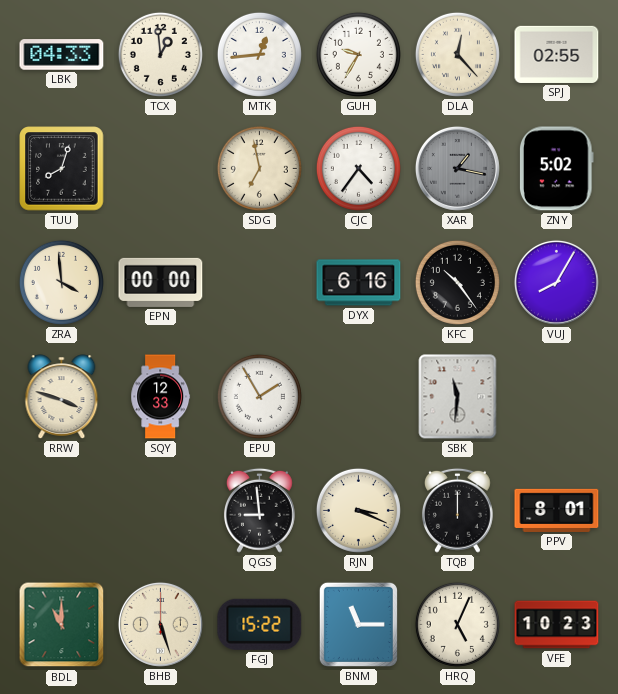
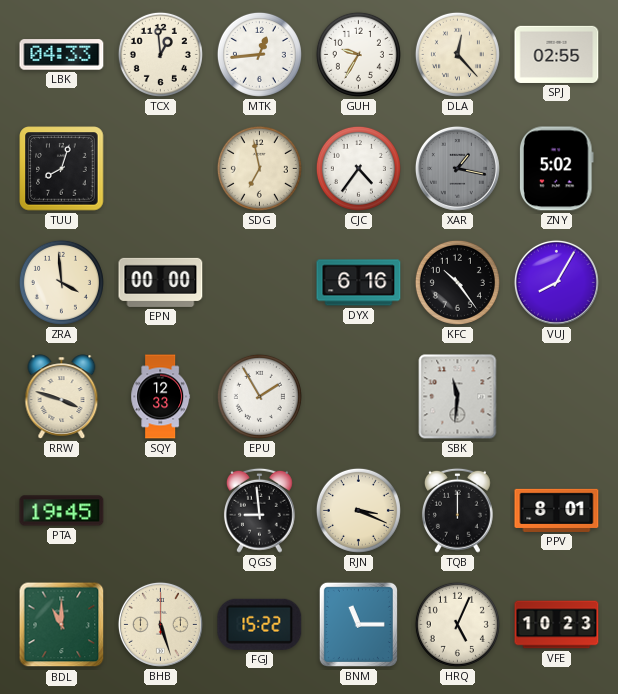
PTA: none -> 19:45
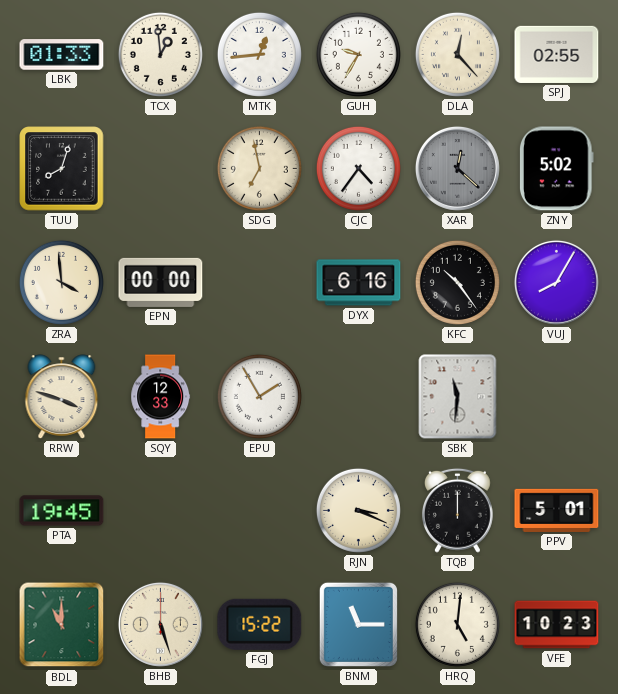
LBK: 04:33 -> 01:33
XAR: 1:17 -> 12:22
QGS: 8:59 -> none
PPV: 8:01 -> 5:01
HRQ: 5:04 -> 5:01
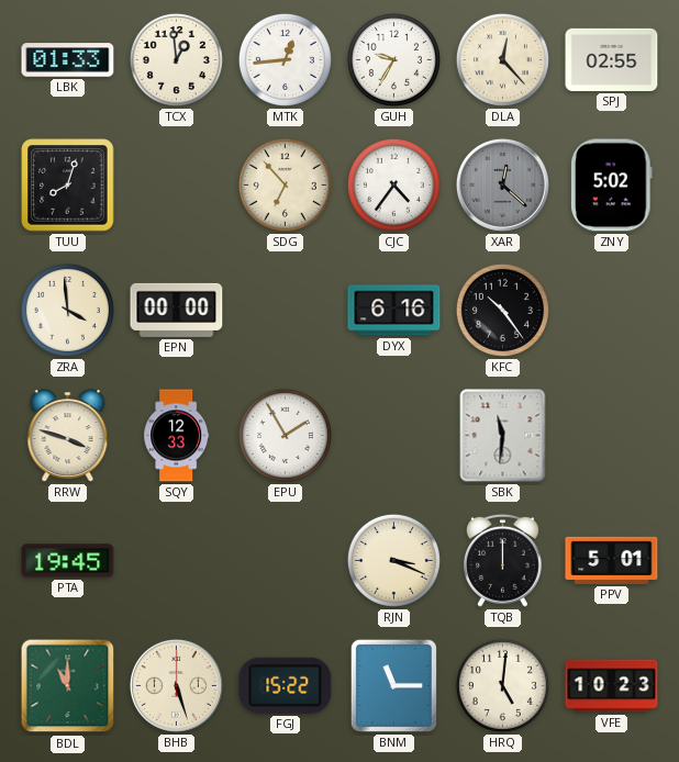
SDG: 6:58 -> 6:53
VUJ: 8:05 -> none
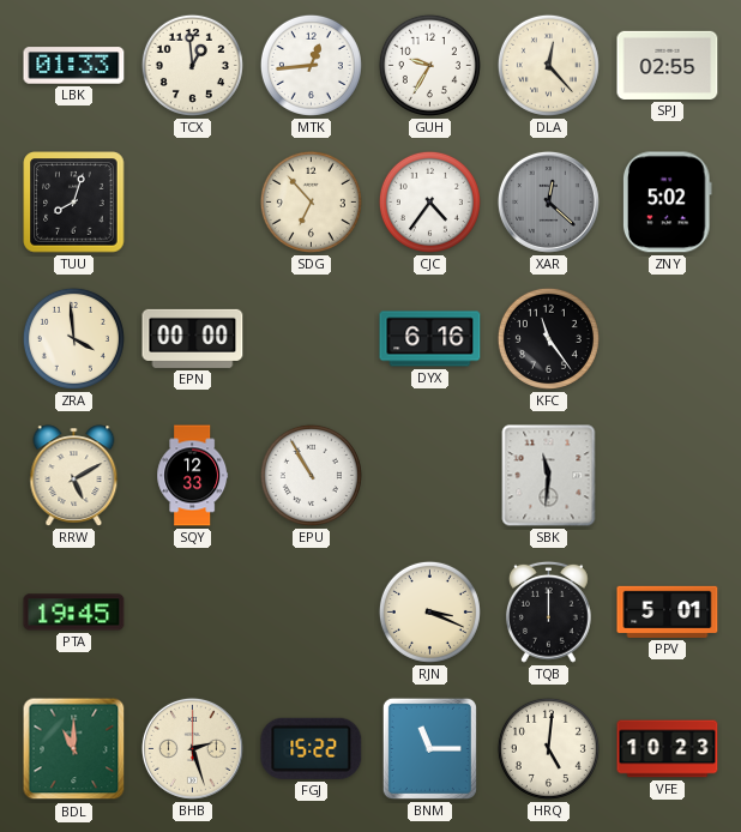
KFC: 10:24 -> 11:24
RRW: 3:48 -> 5:10
EPU: 1:55 -> 10:55
BHB: 5:27 -> 2:27
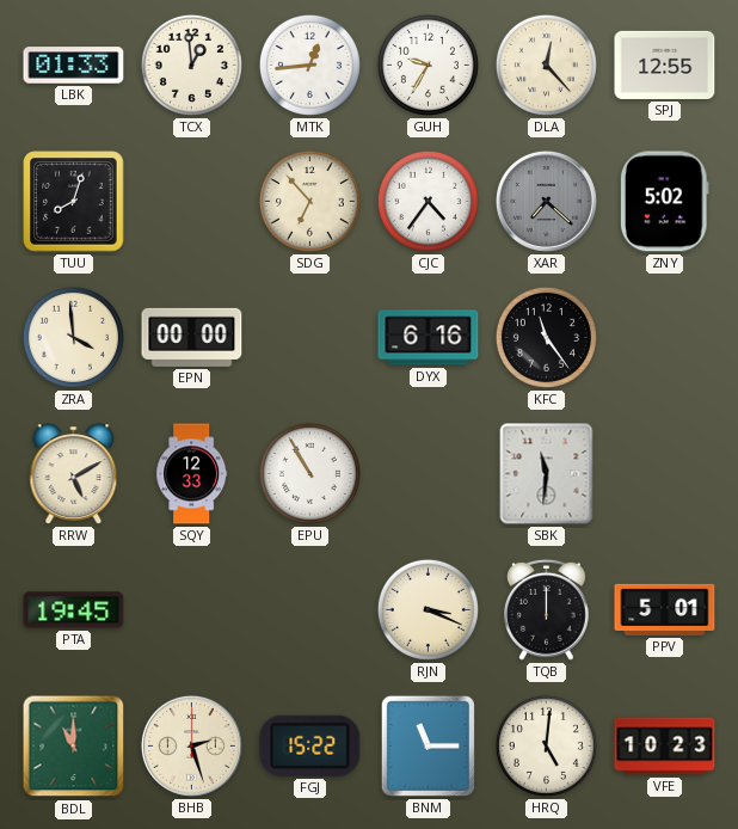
SPJ: 02:55 -> 12:55
XAR: 12:22 -> 7:22
